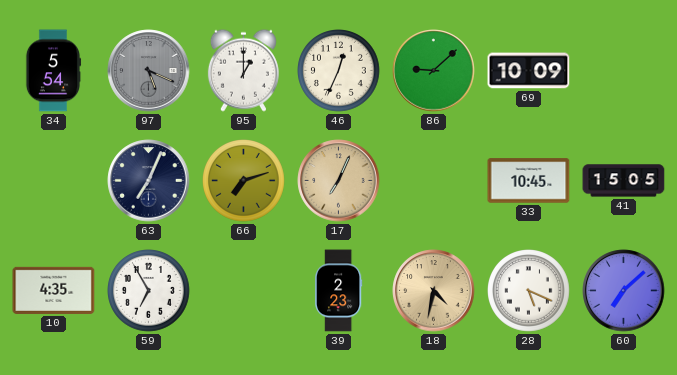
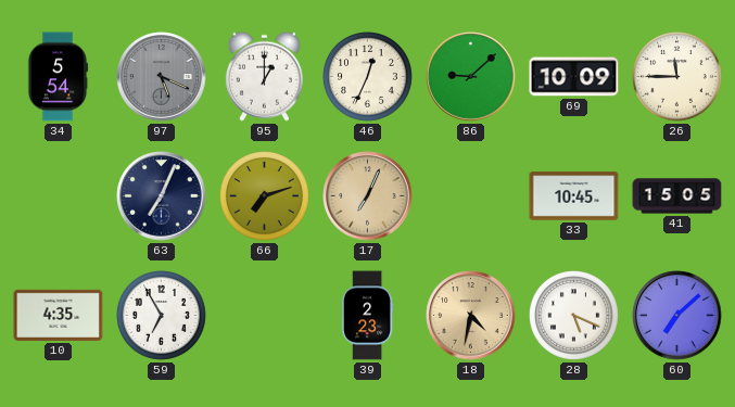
26: none -> 11:45
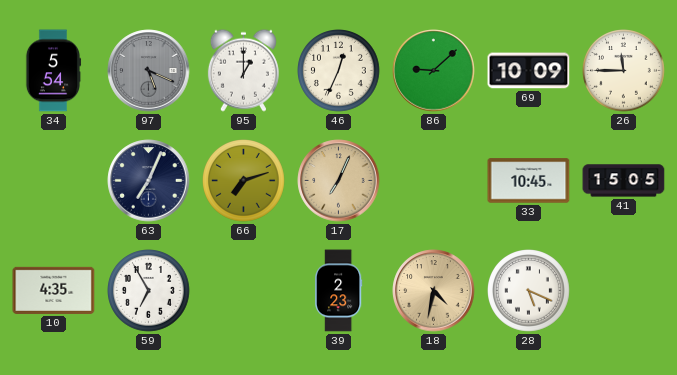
60: 7:08 -> none
